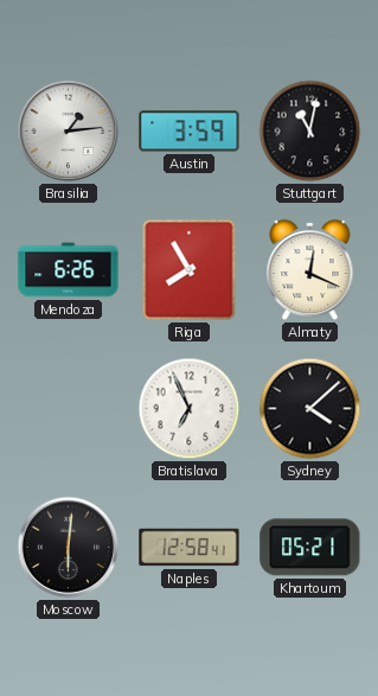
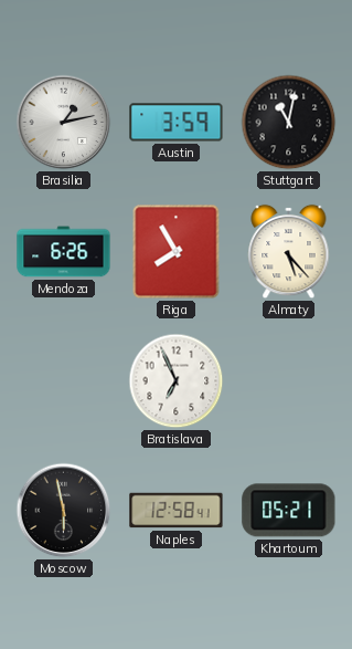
Brasilia: 1:14 -> 1:13
Almaty: 12:19 -> 5:23
Sydney: 4:08 -> none
Moscow: 6:01 -> 5:58
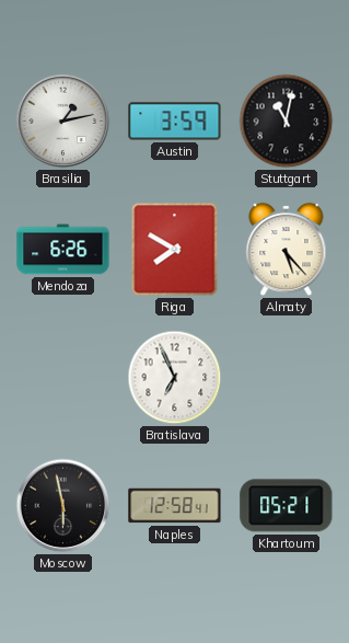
Riga: 7:55 -> 7:50
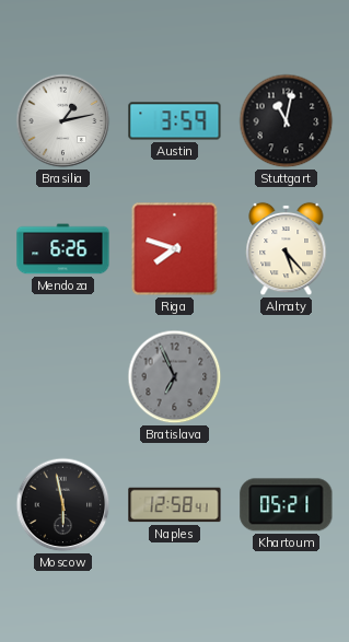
Riga: 7:50 -> 7:48
Bratislava dial: white -> grey
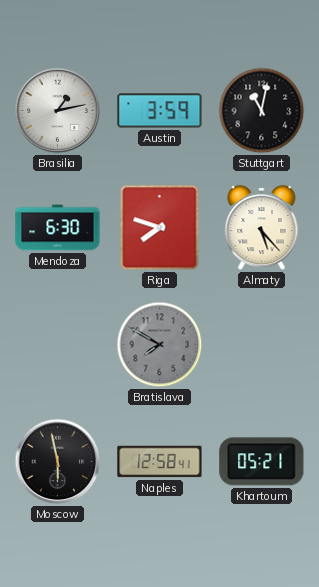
Mendoza: 6:26 -> 6:30
Bratislava: 6:56 -> 7:50
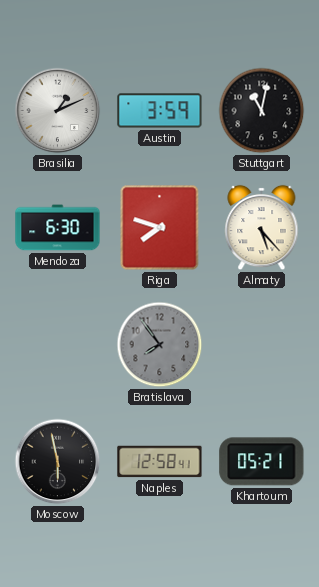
Brasilia: 1:13 -> 1:11
Bratislava: 7:50 -> 7:54
